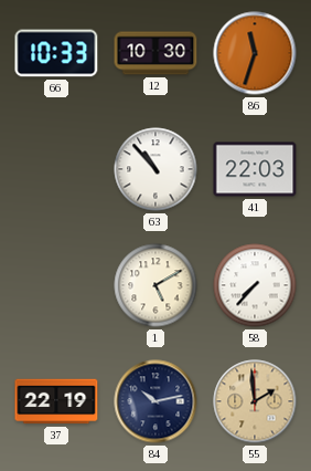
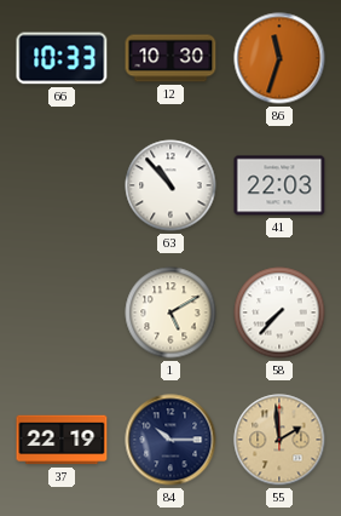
84: 10:13 -> 10:15
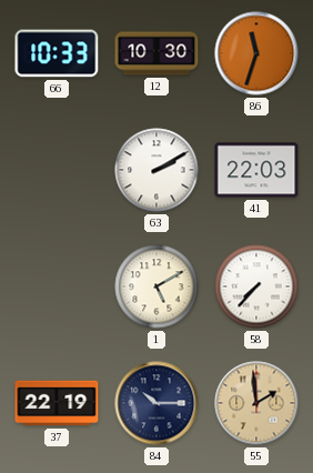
63: 10:53 -> 2:10
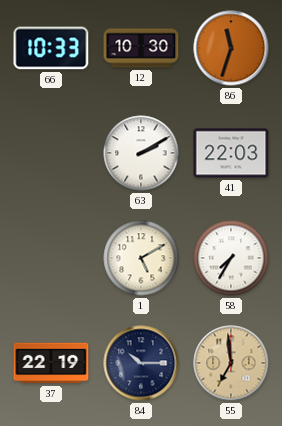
58: 7:37 -> 7:35
55: 1:59 -> 6:59
